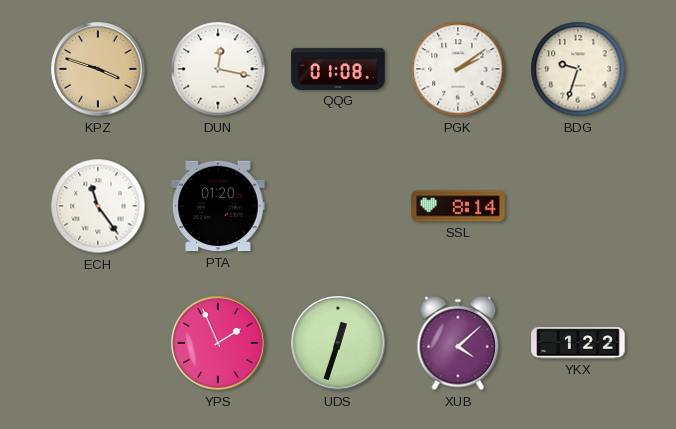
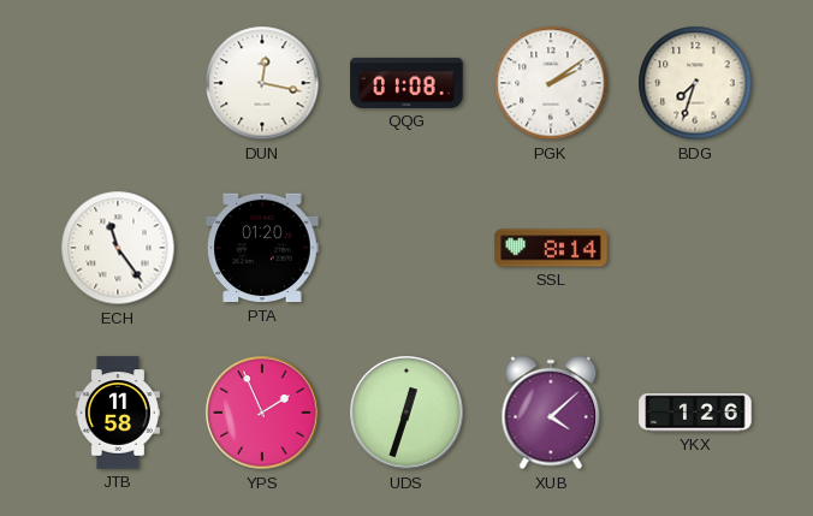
KPZ: 3:48 -> none
BDG: 9:33 -> 7:33
JTB: none -> 11:58
YKX: 1:22 -> 1:26
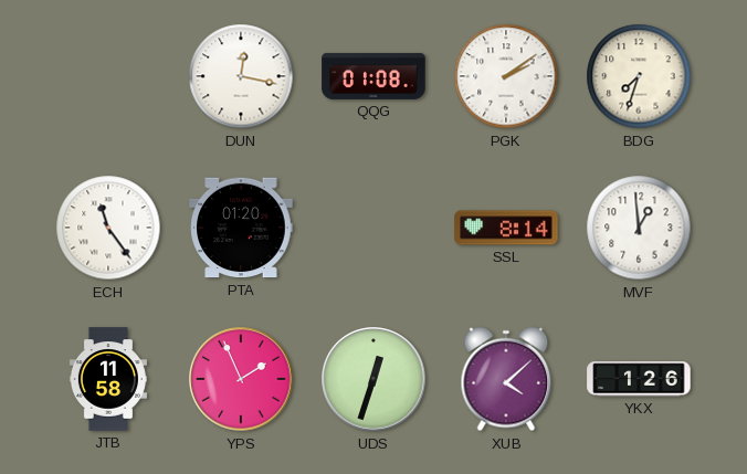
MVF: none -> 12:59
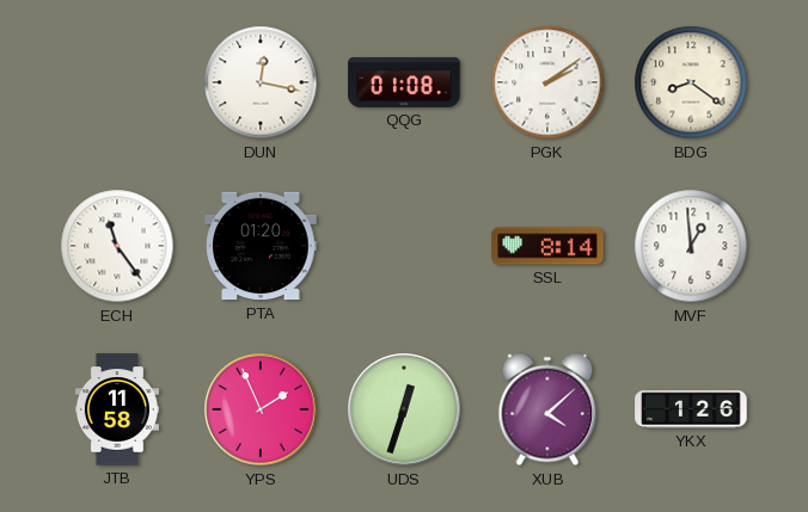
BDG: 7:33 -> 8:21
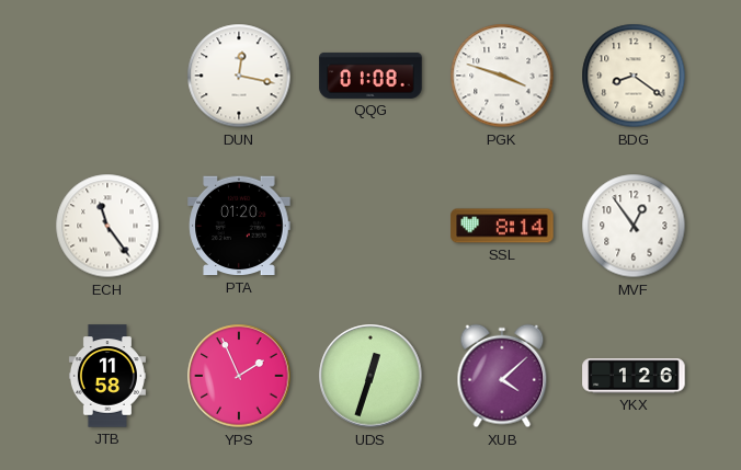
PGK: 2:09 -> 3:48
MVF: 12:59 -> 12:54
